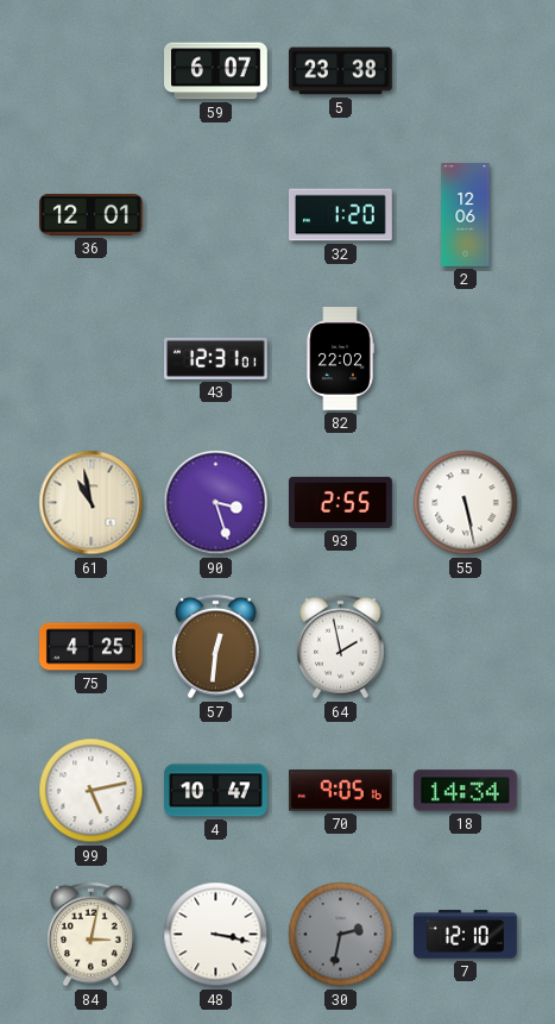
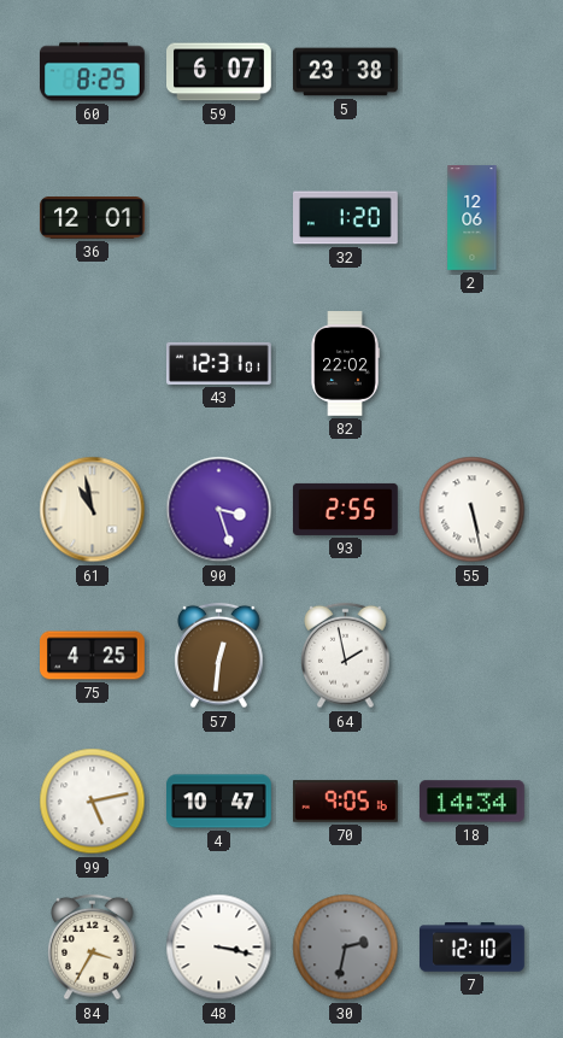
60: none -> 8:25
84: 3:02 -> 3:35
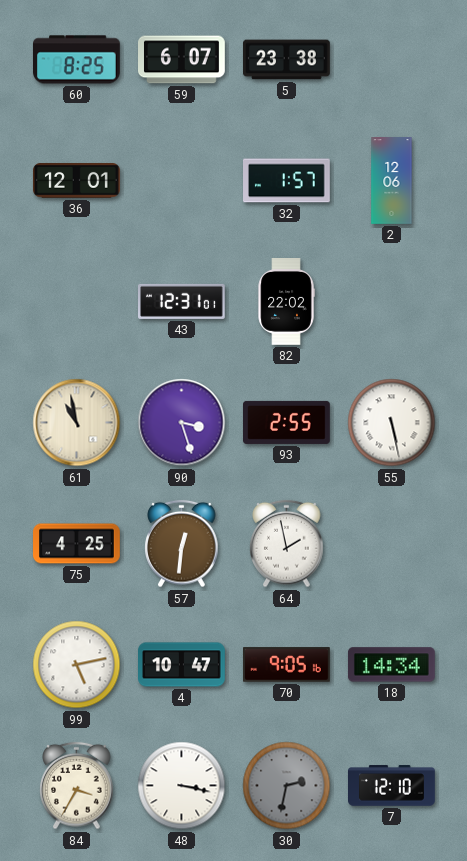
32: 1:20 -> 1:57
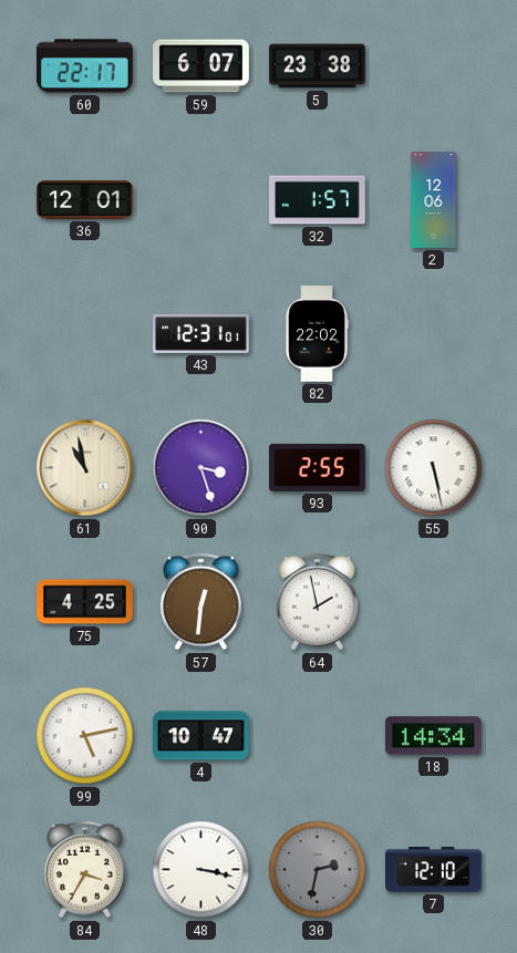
60: 8:25 -> 22:17
70: 9:05 -> none
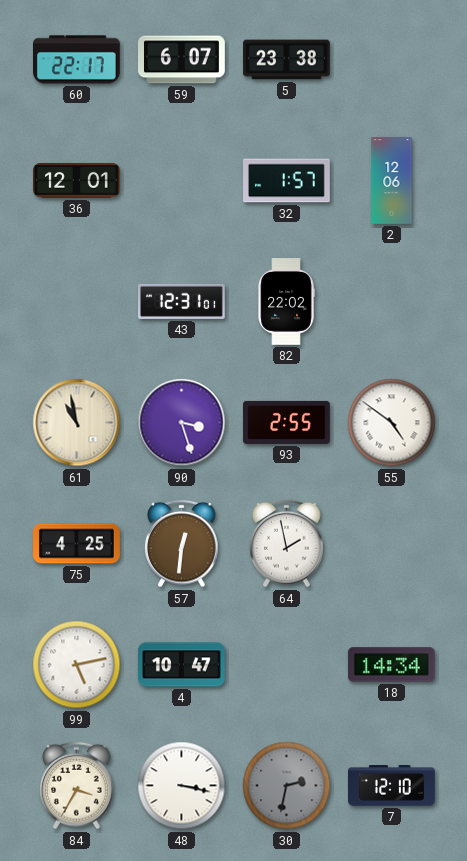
55: 5:28 -> 4:51
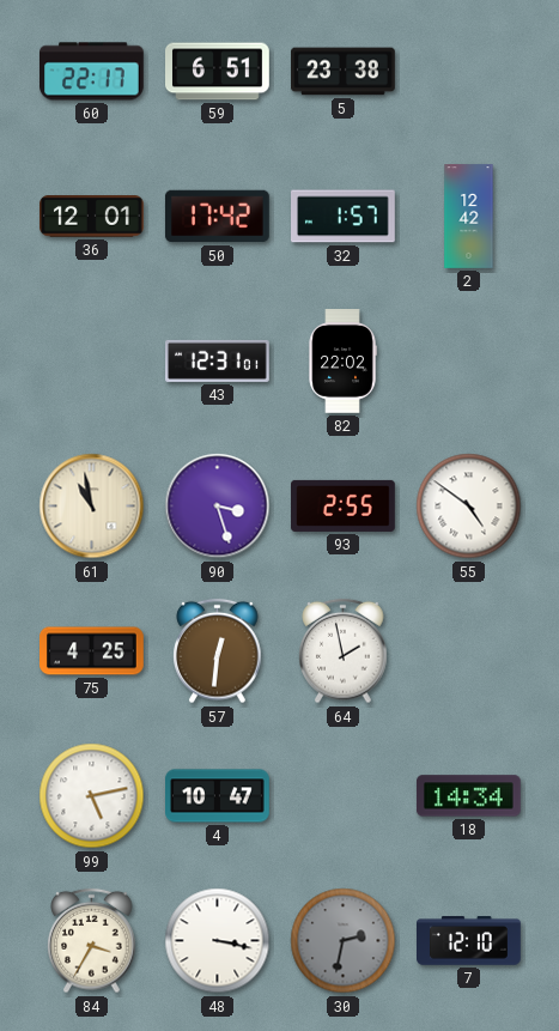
59: 6:07 -> 6:51
50: none -> 17:42
2: 12:06 -> 12:42
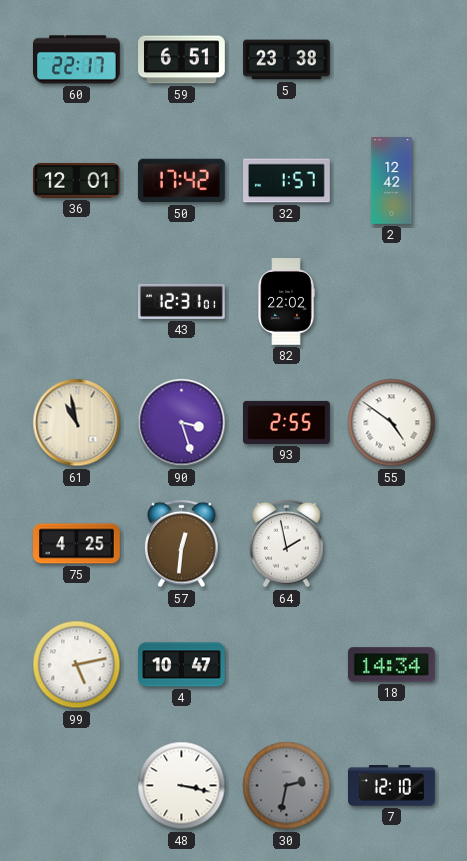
84: 3:35 -> none
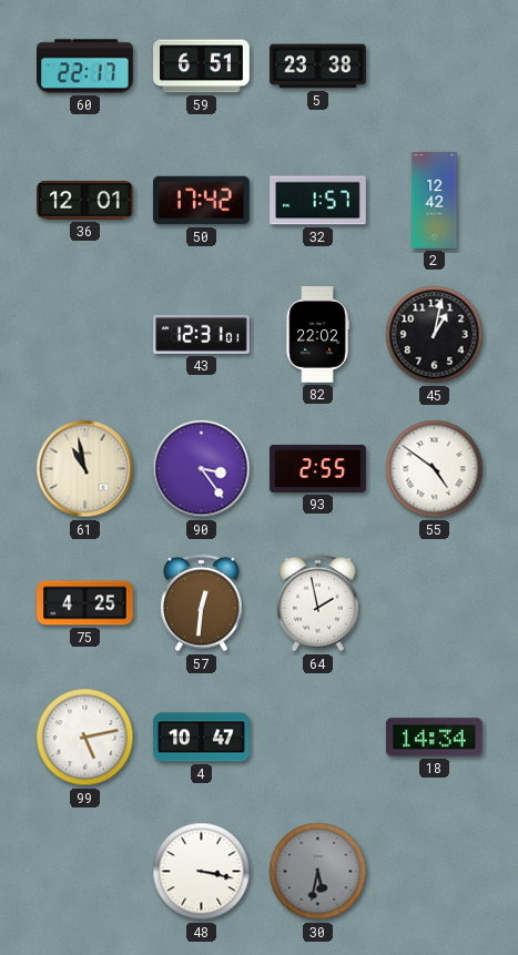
45: none -> 1:02
90: 3:27 -> 3:24
30: 2:32 -> 5:32
7: 12:10 -> none
